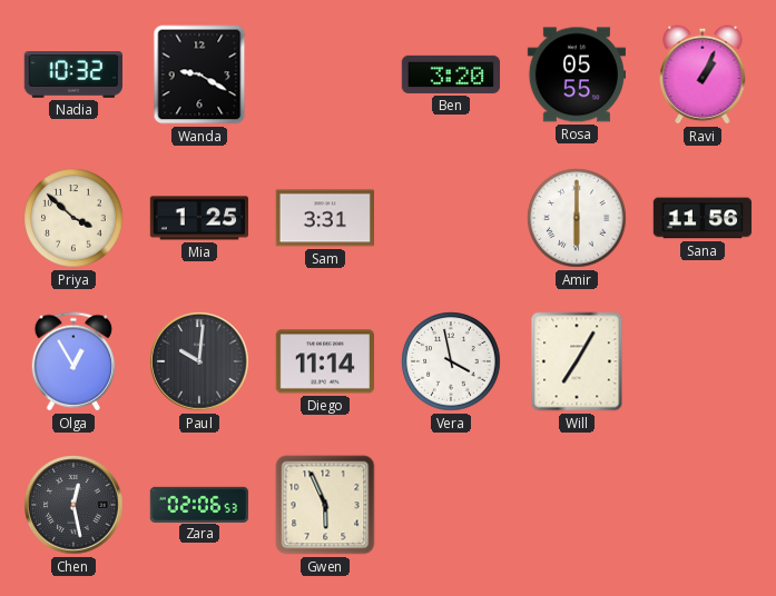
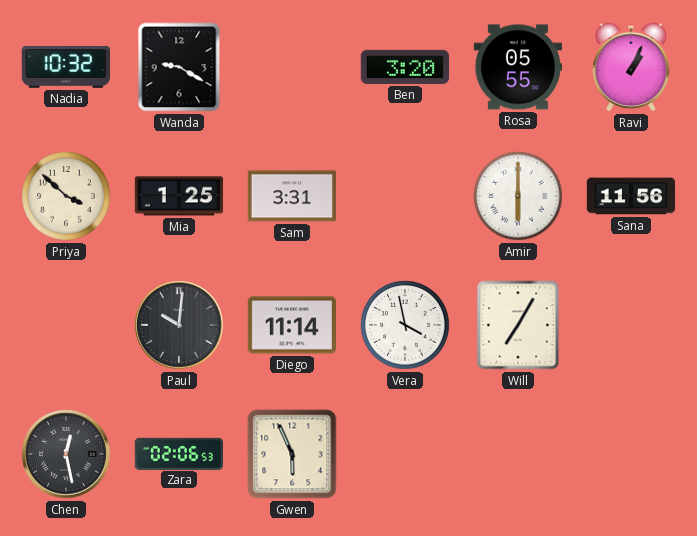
Olga: 12:55 -> none
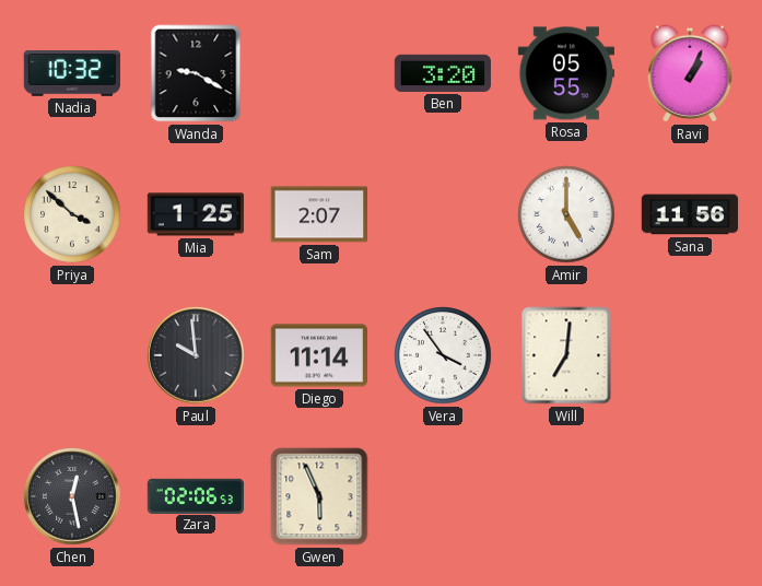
Sam: 3:31 -> 2:07
Amir: 6:00 -> 5:00
Paul: 10:01 -> 9:59
Vera: 3:58 -> 3:54
Will: 7:05 -> 7:01
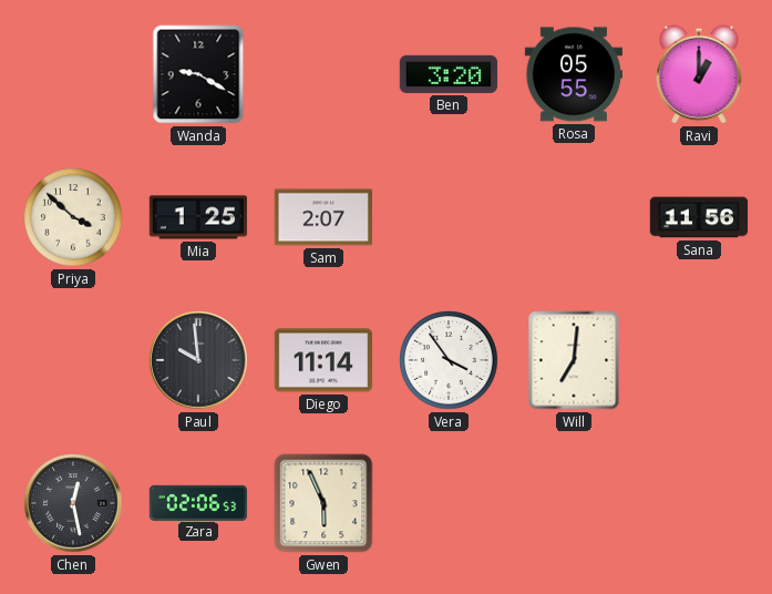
Nadia: 10:32 -> none
Ravi: 1:04 -> 1:00
Amir: 5:00 -> none
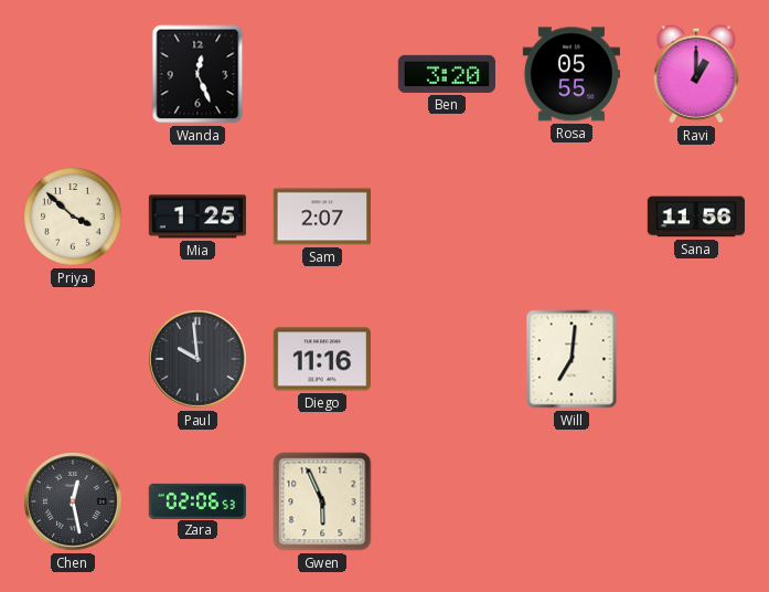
Wanda: 9:20 -> 12:26
Diego: 11:14 -> 11:16
Vera: 3:54 -> none
